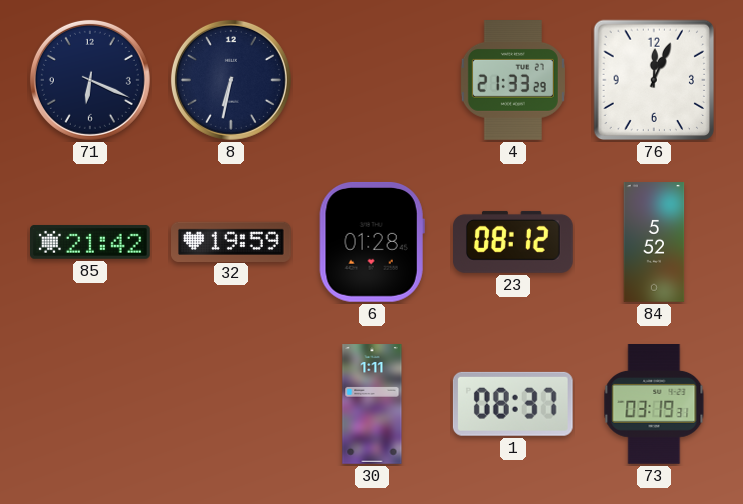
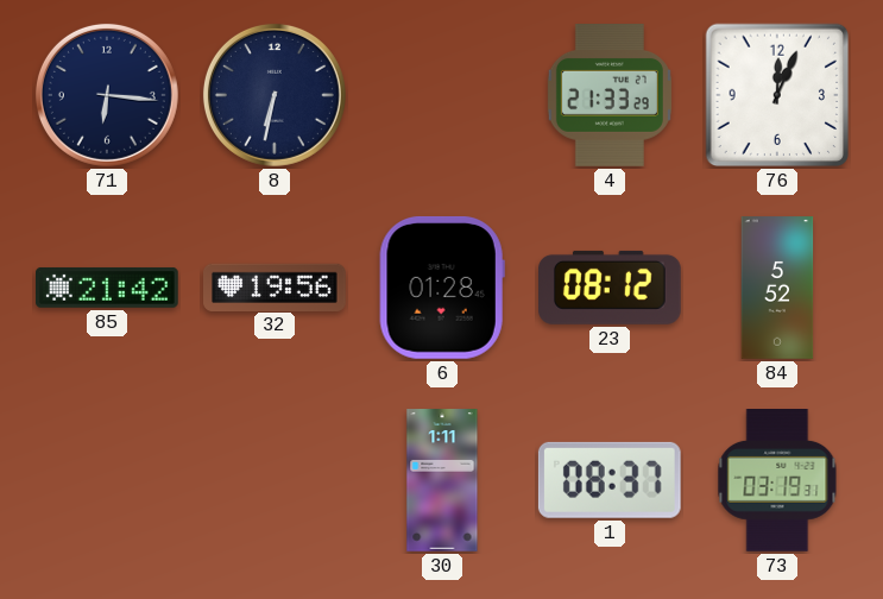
71: 6:19 -> 6:16
32: 19:59 -> 19:56
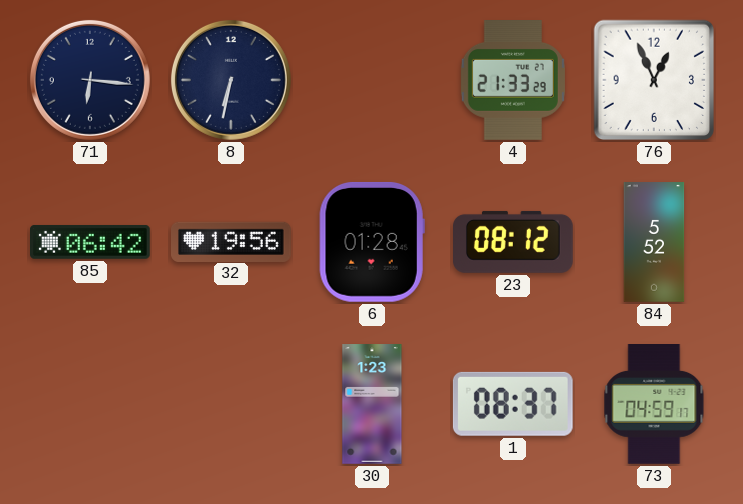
76: 12:04 -> 12:56
85: 21:42 -> 06:42
30: 1:11 -> 1:23
73: 03:19 -> 04:59
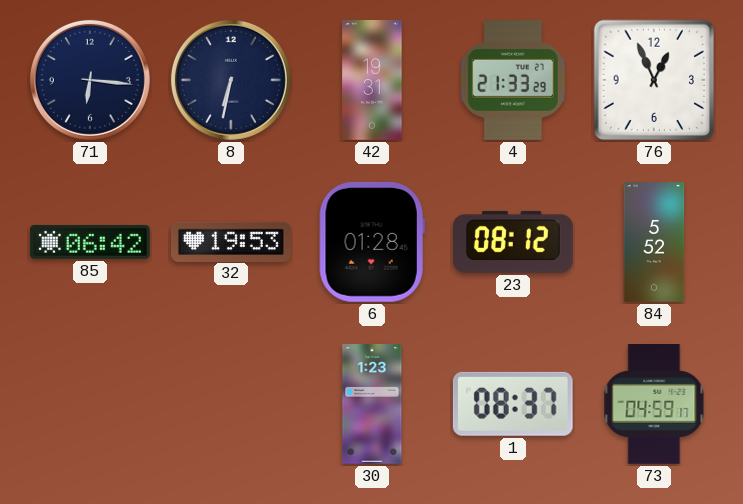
42: none -> 19:31
32: 19:56 -> 19:53
